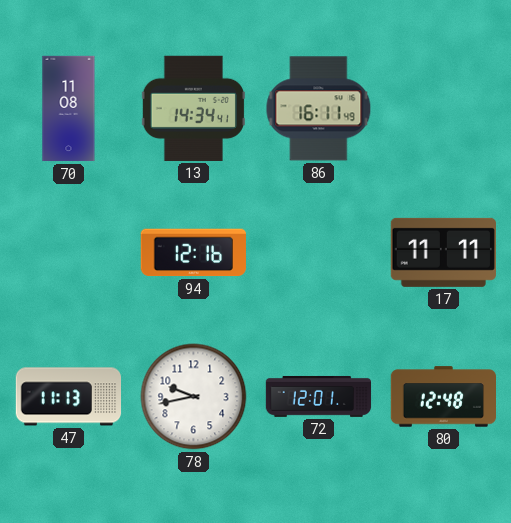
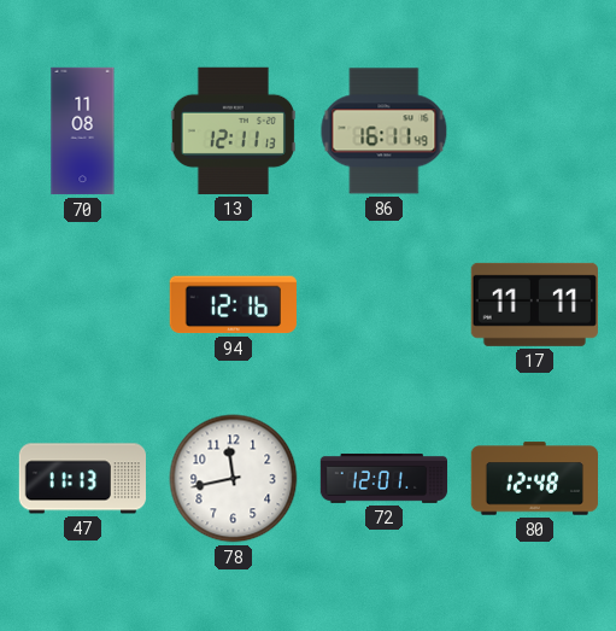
13: 14:34 -> 12:11
78: 9:43 -> 11:43
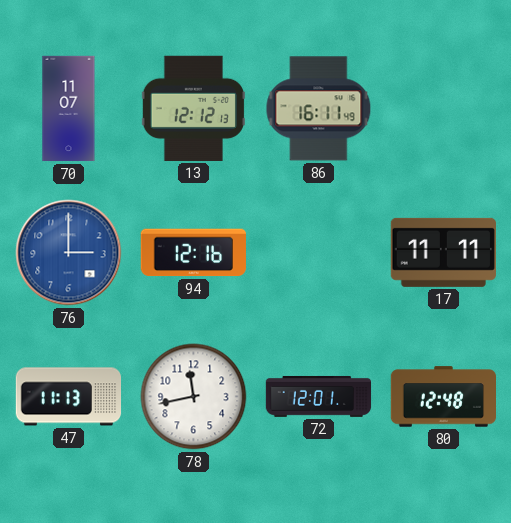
70: 11:08 -> 11:07
13: 12:11 -> 12:12
76: none -> 3:00
